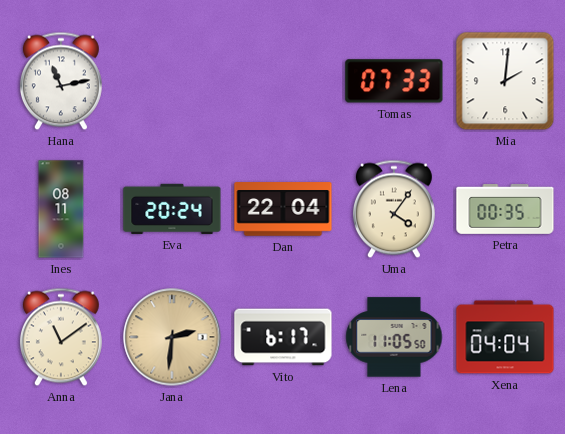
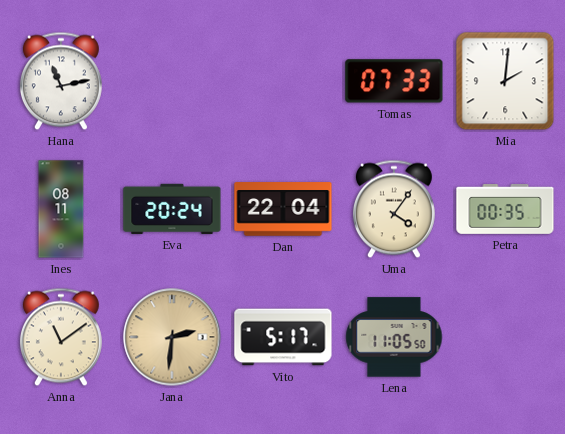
Vito: 6:17 -> 5:17
Xena: 04:04 -> none
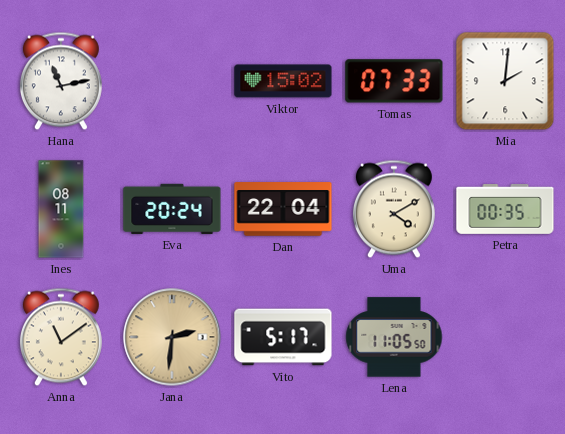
Viktor: none -> 15:02
Uma: 4:06 -> 4:10
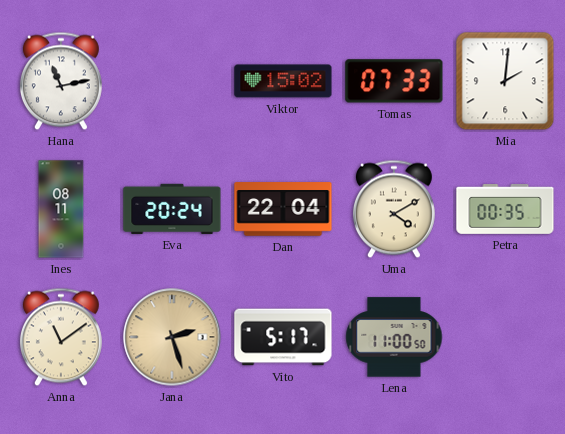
Jana: 2:31 -> 2:27
Lena: 11:05 -> 11:00
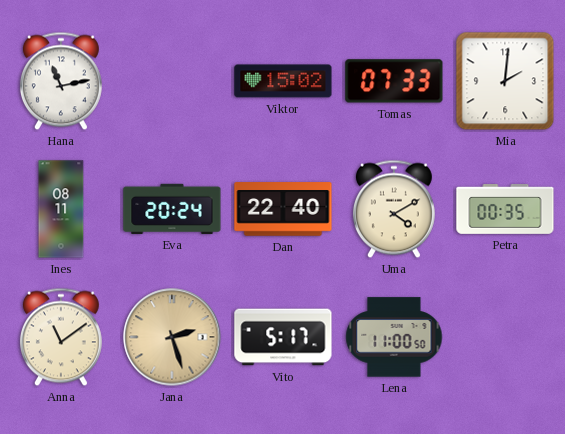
Dan: 22:04 -> 22:40
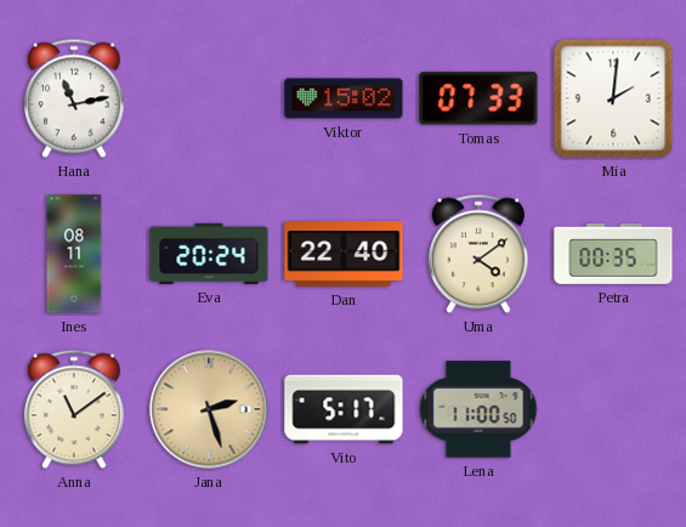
Uma: 4:10 -> 4:09
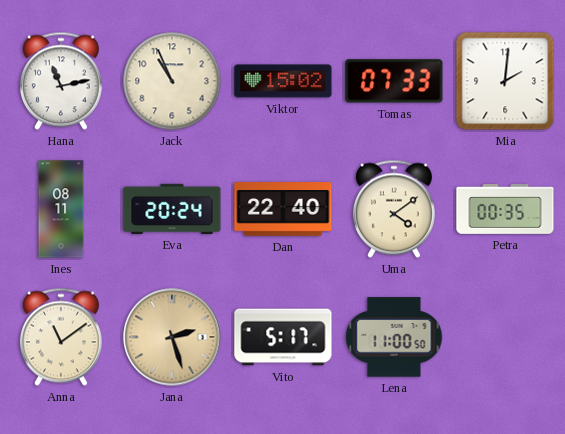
Jack: none -> 10:56
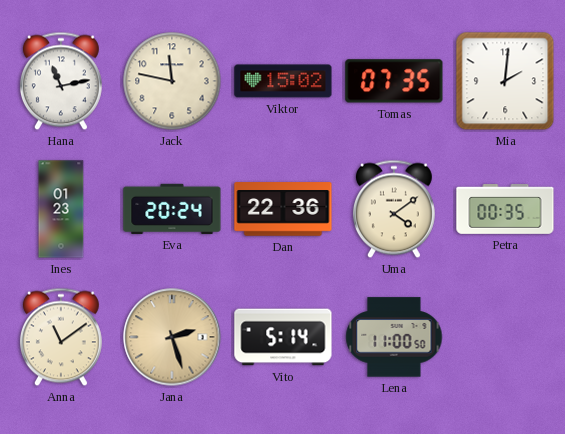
Jack: 10:56 -> 11:47
Tomas: 07:33 -> 07:35
Ines: 08:11 -> 01:23
Dan: 22:40 -> 22:36
Vito: 5:17 -> 5:14
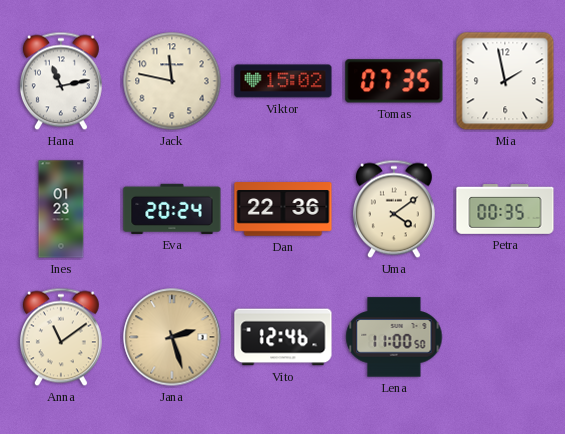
Mia: 2:01 -> 1:58
Vito: 5:14 -> 12:46
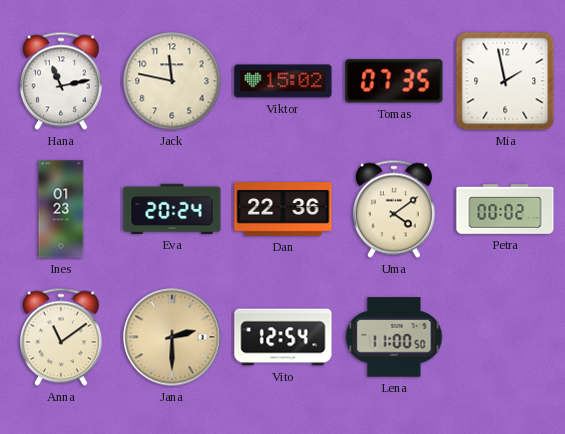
Petra: 00:35 -> 00:02
Jana: 2:27 -> 2:30
Vito: 12:46 -> 12:54
